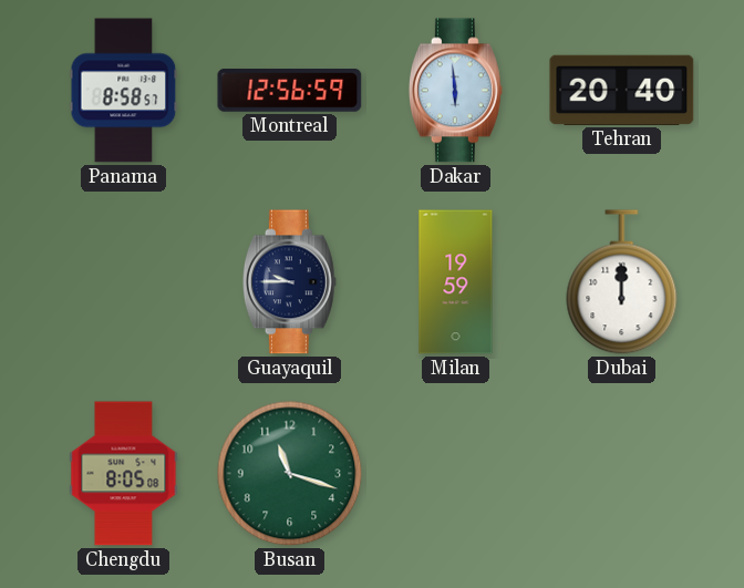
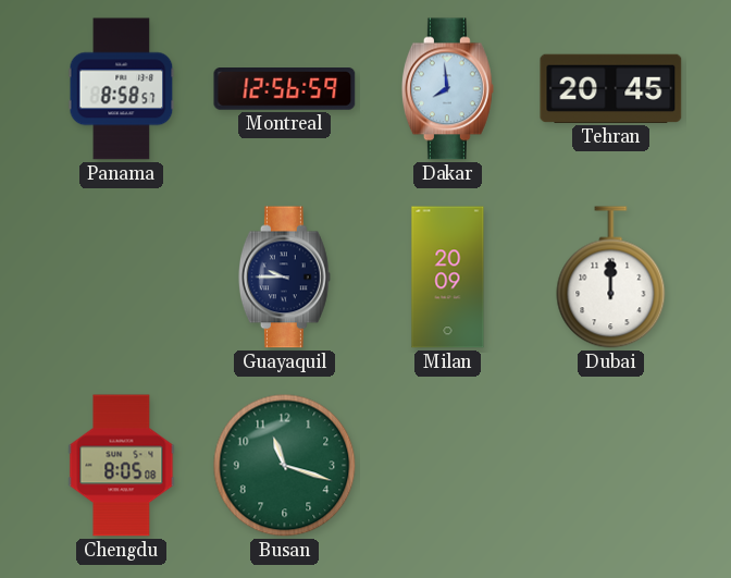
Dakar: 5:59 -> 7:59
Tehran: 20:40 -> 20:45
Milan: 19:59 -> 20:09
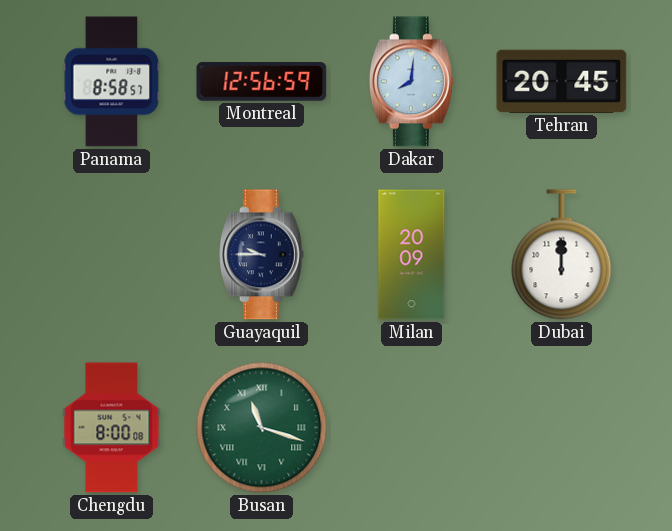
Dakar: 7:59 -> 8:01
Chengdu: 8:05 -> 8:00
Busan numerals: Arabic -> Roman
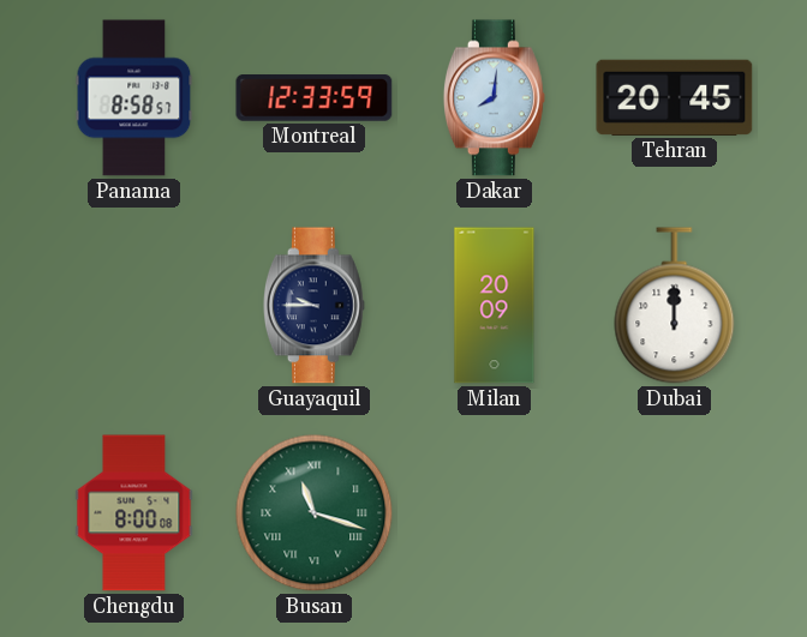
Montreal: 12:56 -> 12:33
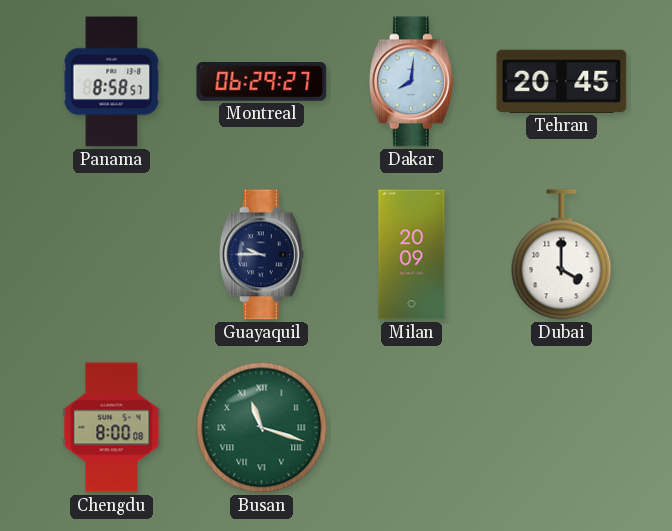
Montreal: 12:33 -> 06:29
Dubai: 12:00 -> 4:00
